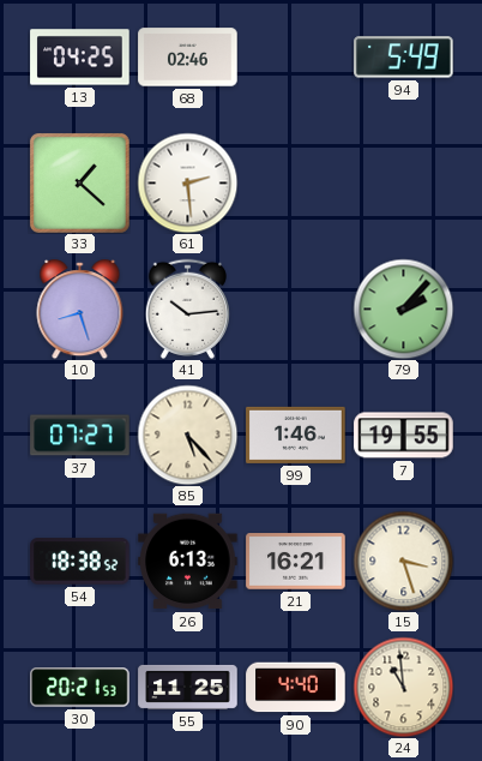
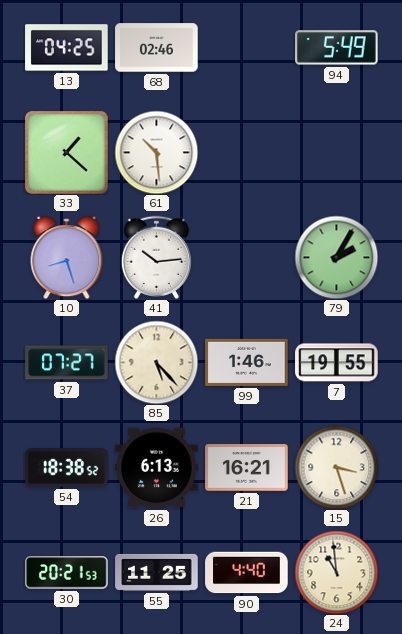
61: 2:29 -> 10:29
79: 2:07 -> 2:05
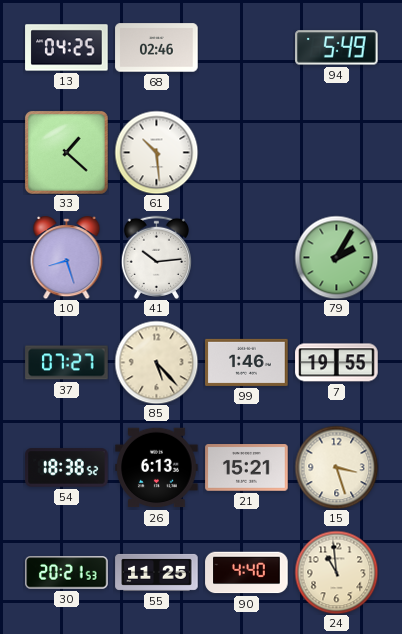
21: 16:21 -> 15:21
